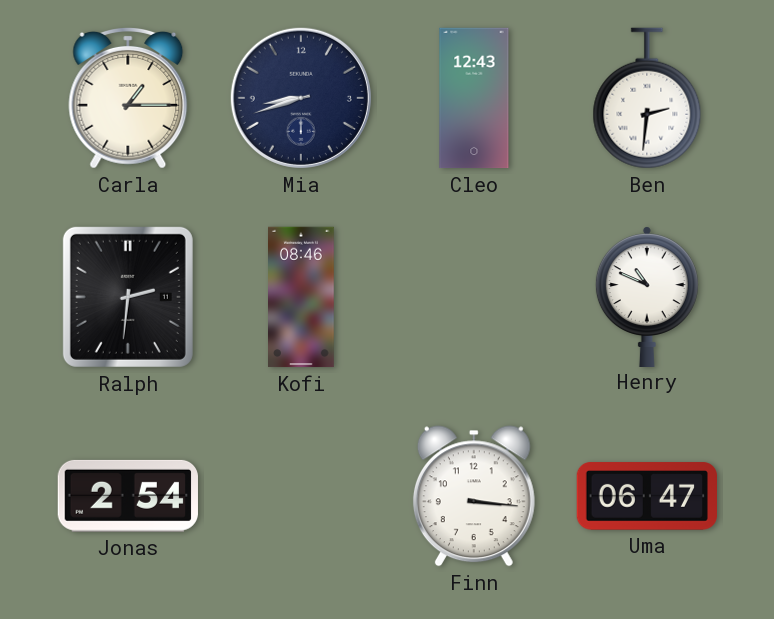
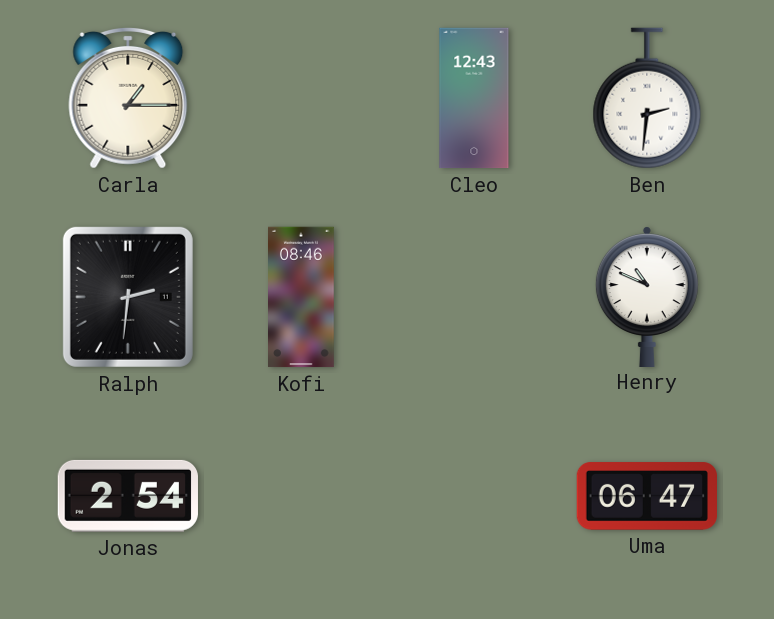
Mia: 8:42 -> none
Finn: 3:16 -> none
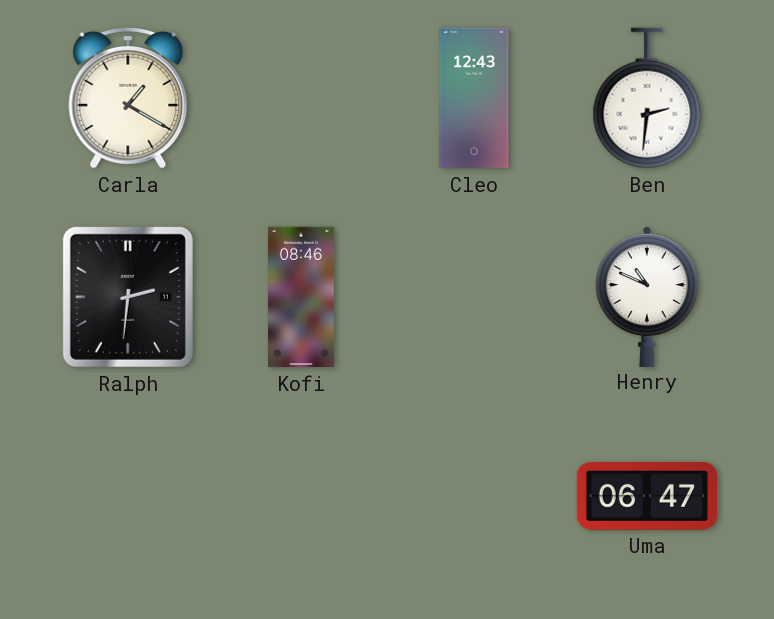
Carla: 1:15 -> 1:20
Jonas: 2:54 -> none
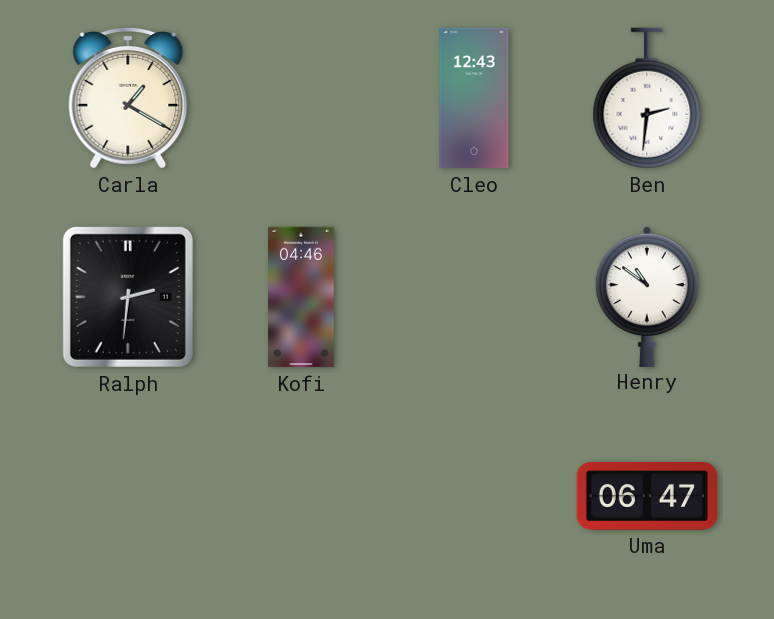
Kofi: 08:46 -> 04:46
Henry: 10:49 -> 10:51
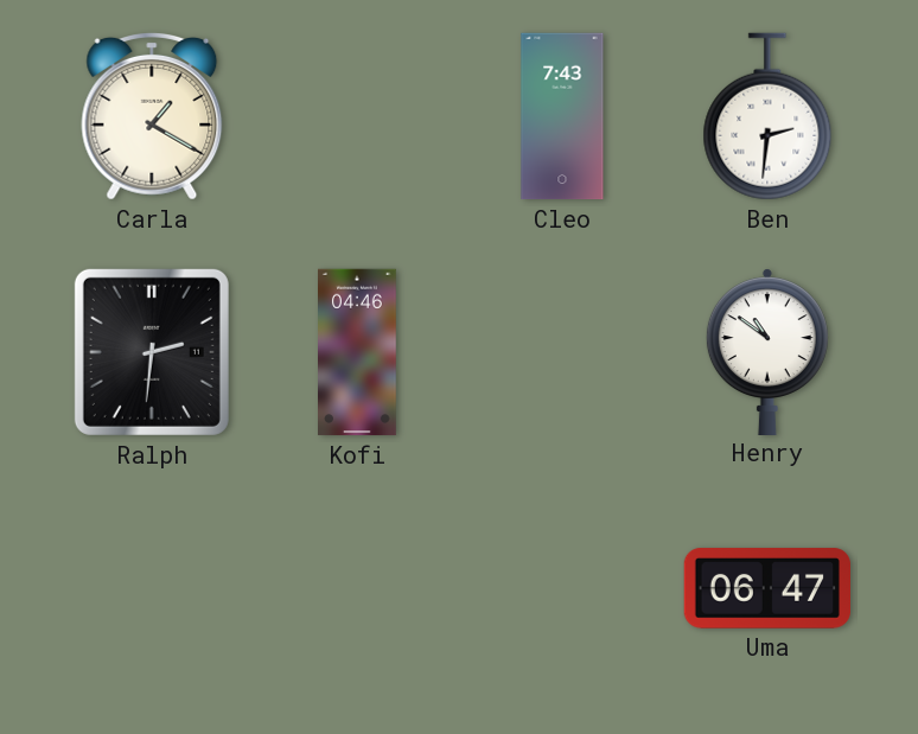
Cleo: 12:43 -> 7:43
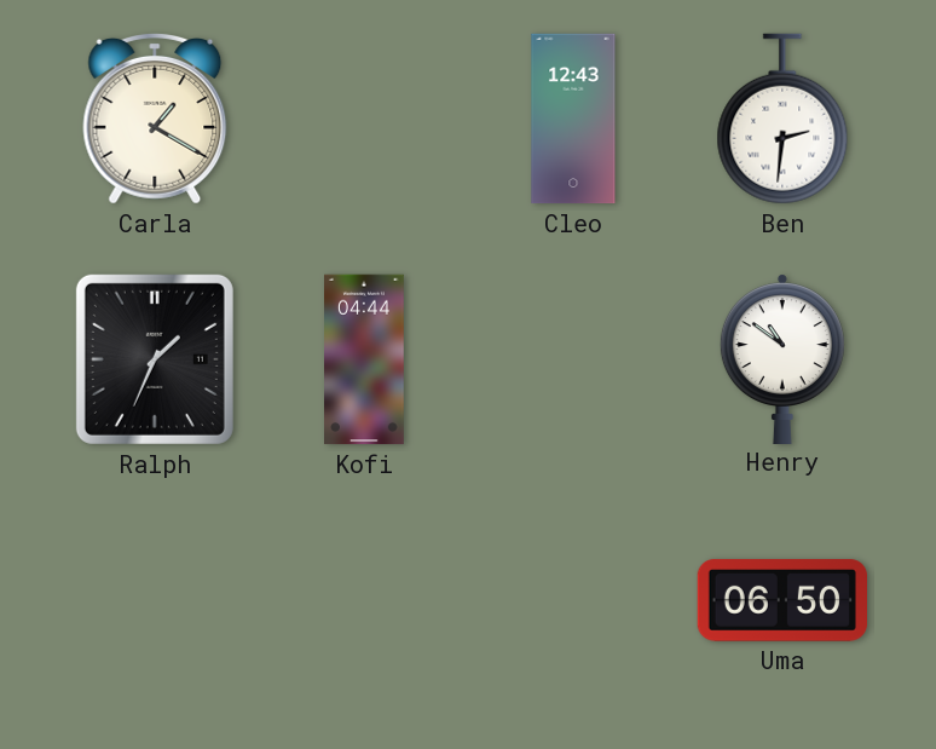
Cleo: 7:43 -> 12:43
Ralph: 2:31 -> 1:34
Kofi: 04:46 -> 04:44
Uma: 06:47 -> 06:50
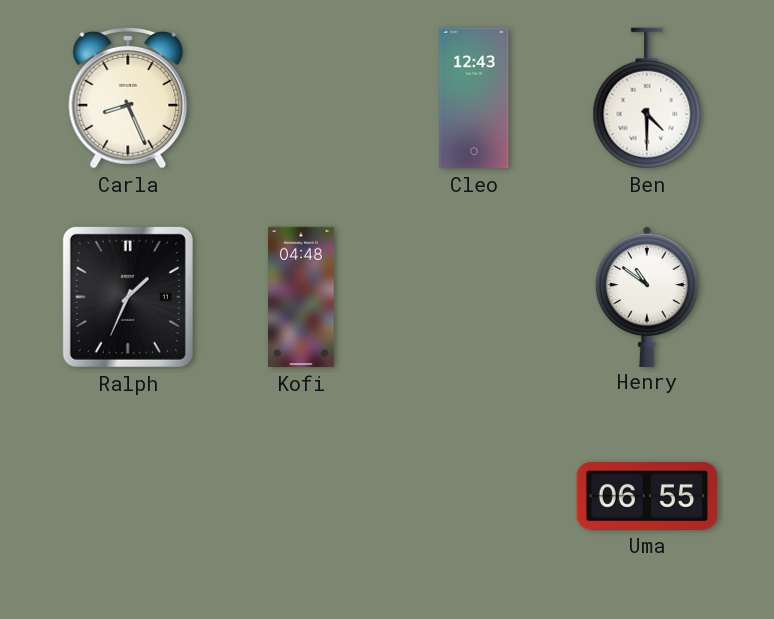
Carla: 1:20 -> 8:26
Ben: 2:31 -> 4:30
Kofi: 04:44 -> 04:48
Uma: 06:50 -> 06:55
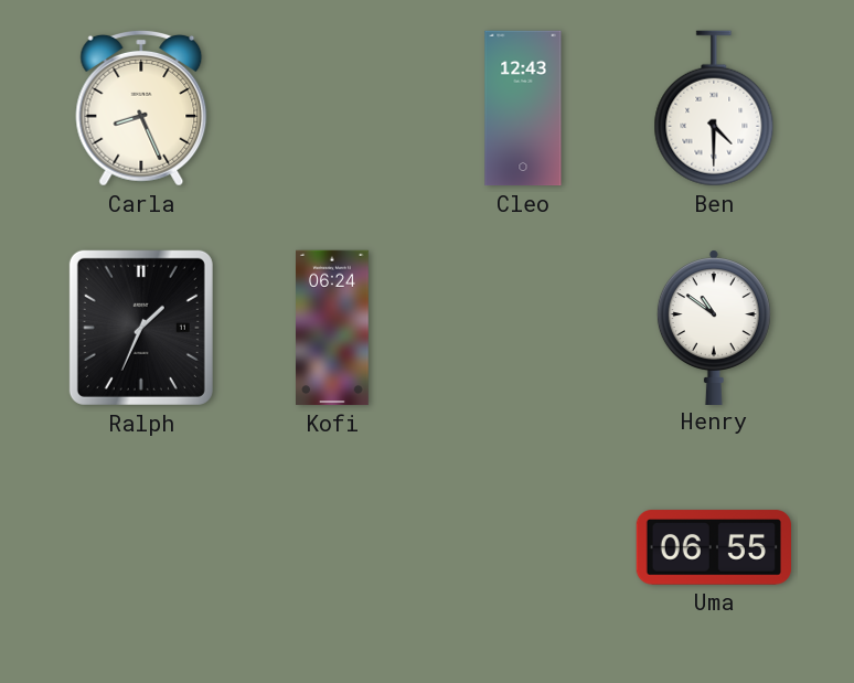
Kofi: 04:48 -> 06:24
